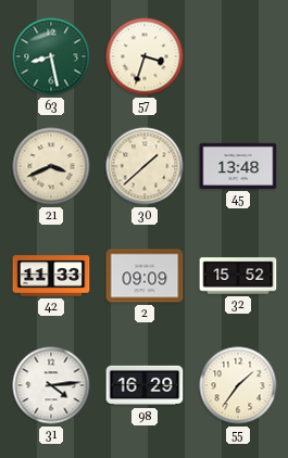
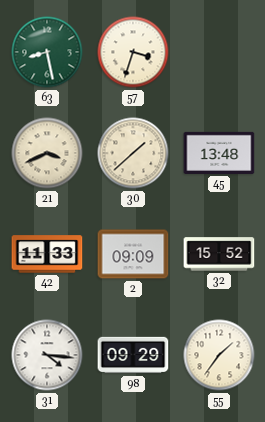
31: 4:14 -> 4:16
98: 16:29 -> 09:29
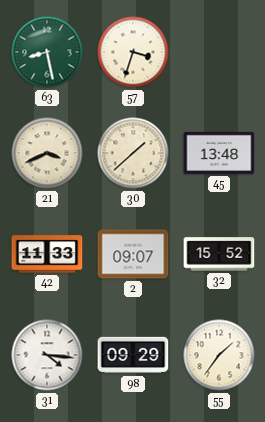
2: 09:09 -> 09:07
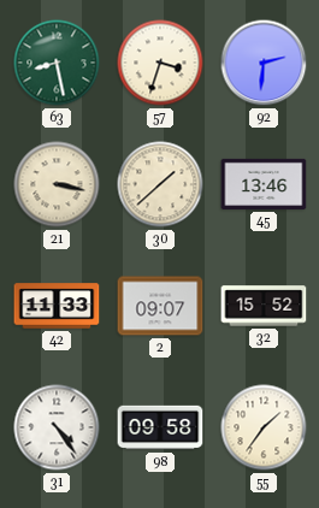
92: none -> 2:31
21: 3:41 -> 3:17
45: 13:48 -> 13:46
31: 4:16 -> 4:24
98: 09:29 -> 09:58
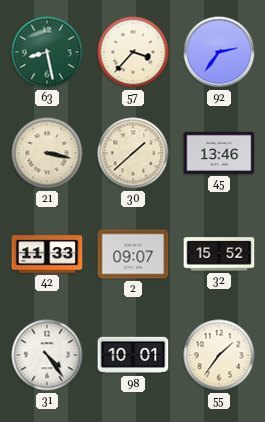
57: 3:33 -> 3:37
92: 2:31 -> 2:36
98: 09:58 -> 10:01
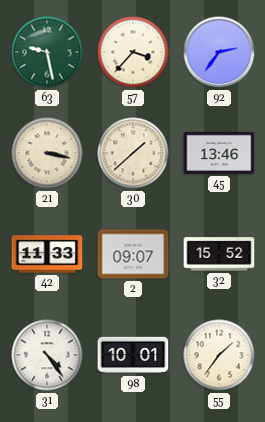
63: 8:28 -> 9:28
